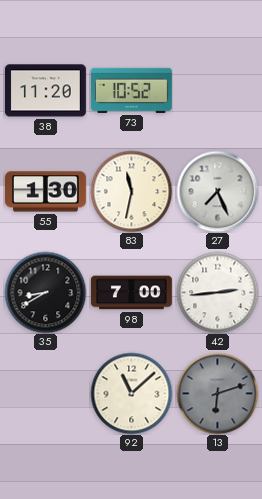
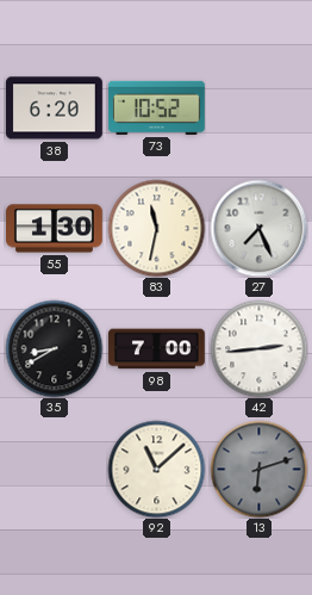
38: 11:20 -> 6:20
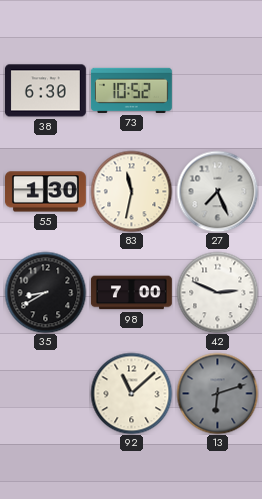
38: 6:20 -> 6:30
42: 2:44 -> 2:49
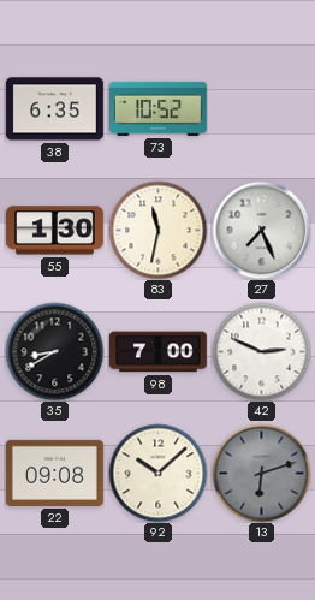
38: 6:30 -> 6:35
22: none -> 09:08
92: 11:08 -> 10:08
